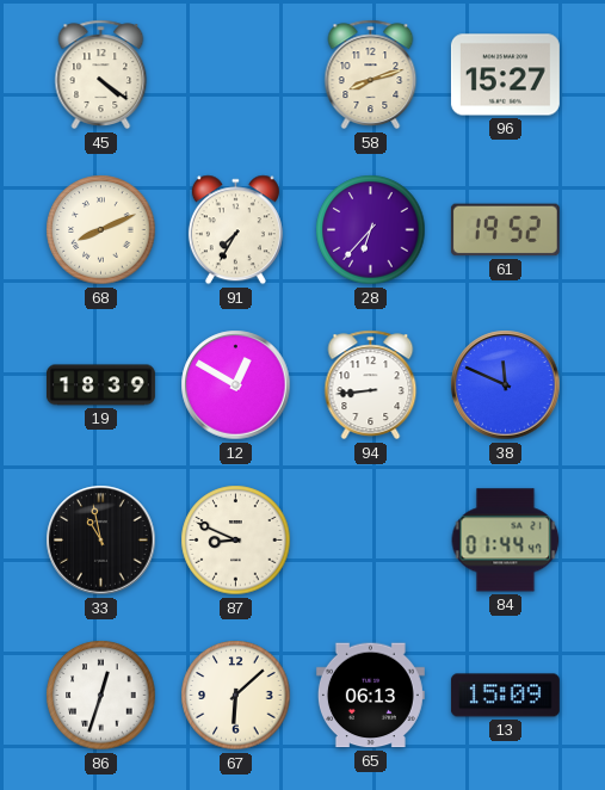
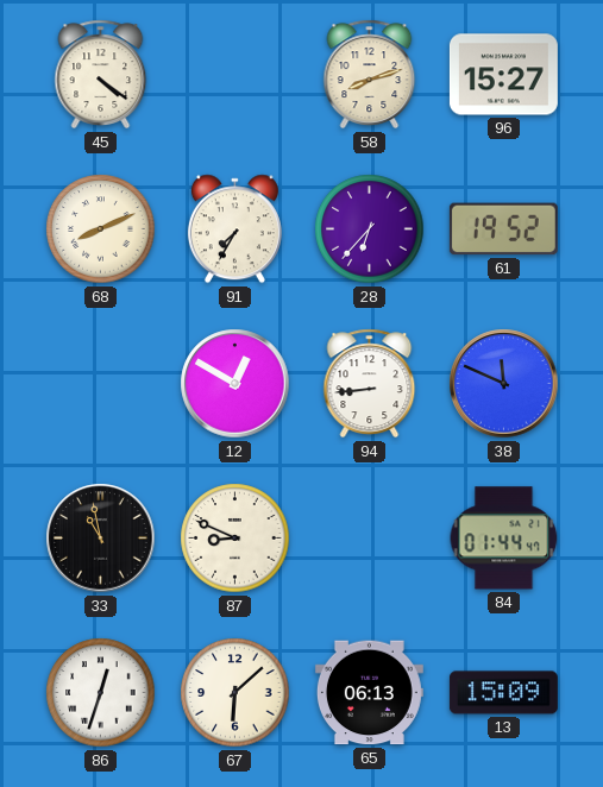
19: 18:39 -> none
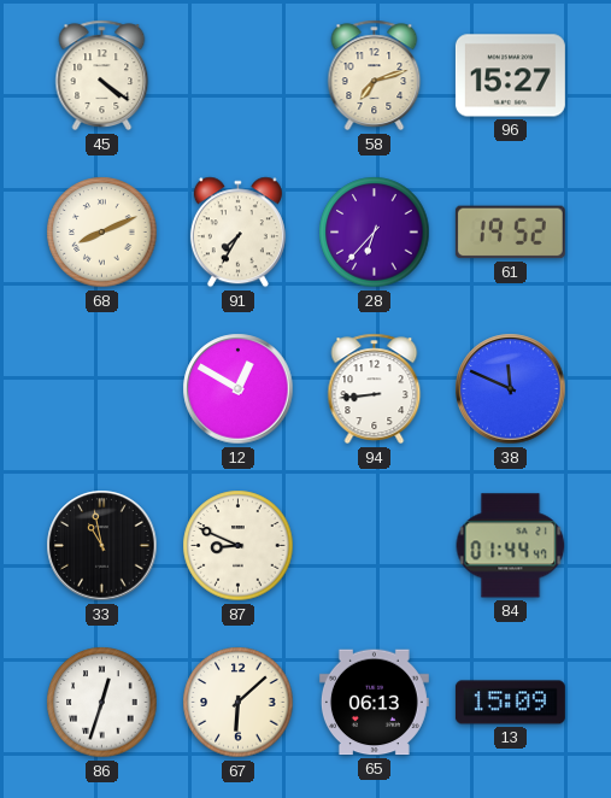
58: 8:12 -> 7:12
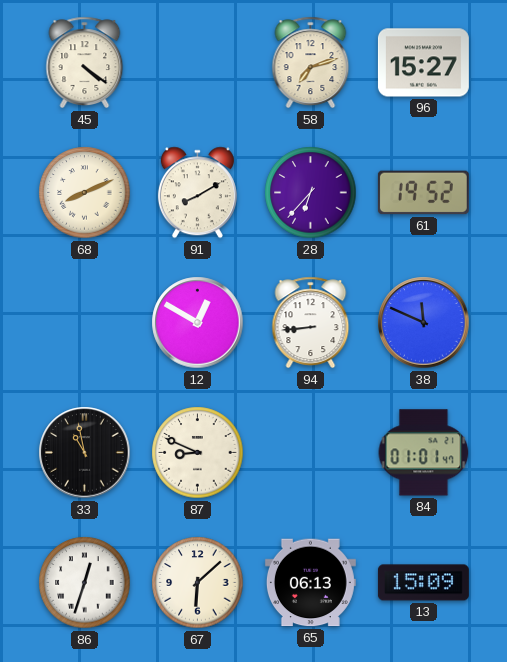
91: 7:35 -> 8:10
84: 01:44 -> 01:01
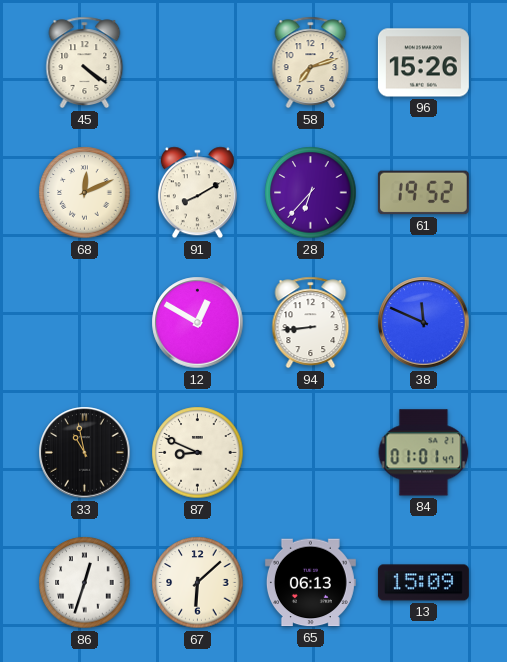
96: 15:27 -> 15:26
68: 8:11 -> 12:11
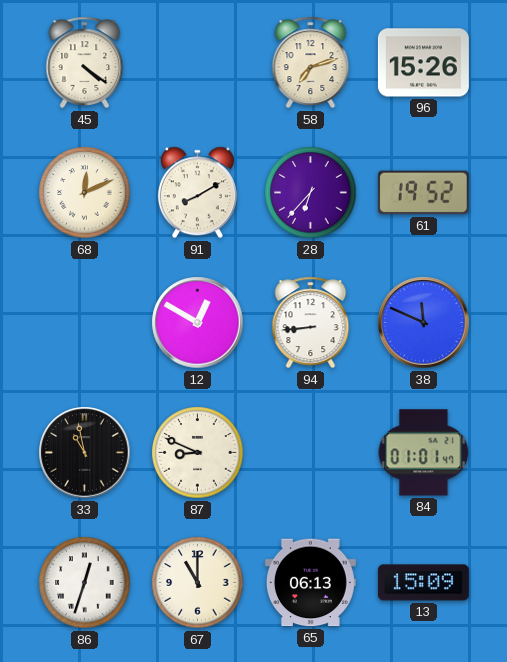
67: 6:08 -> 11:00
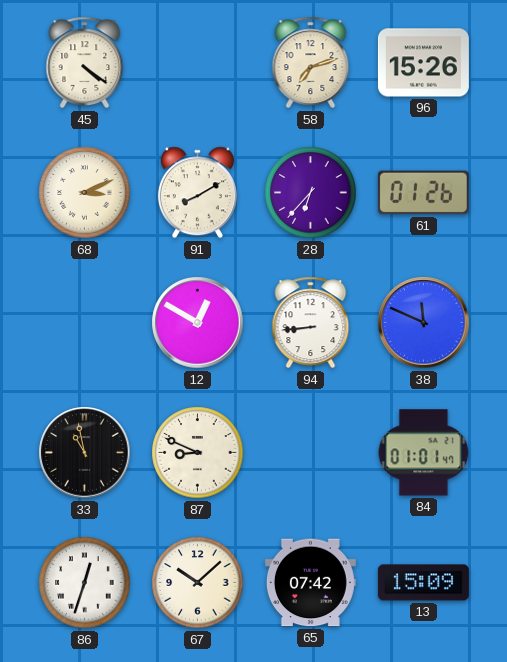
68: 12:11 -> 3:11
61: 19:52 -> 01:26
67: 11:00 -> 10:08
65: 06:13 -> 07:42
